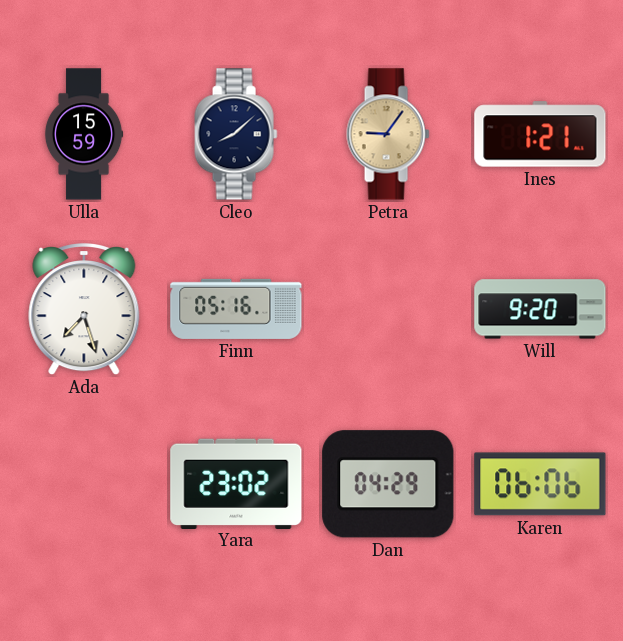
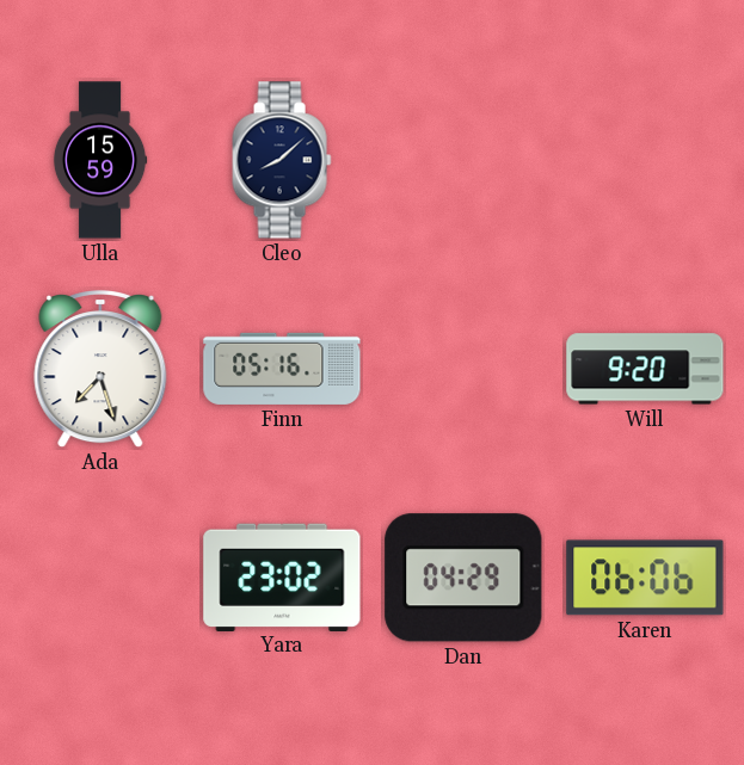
Petra: 9:06 -> none
Ines: 1:21 -> none
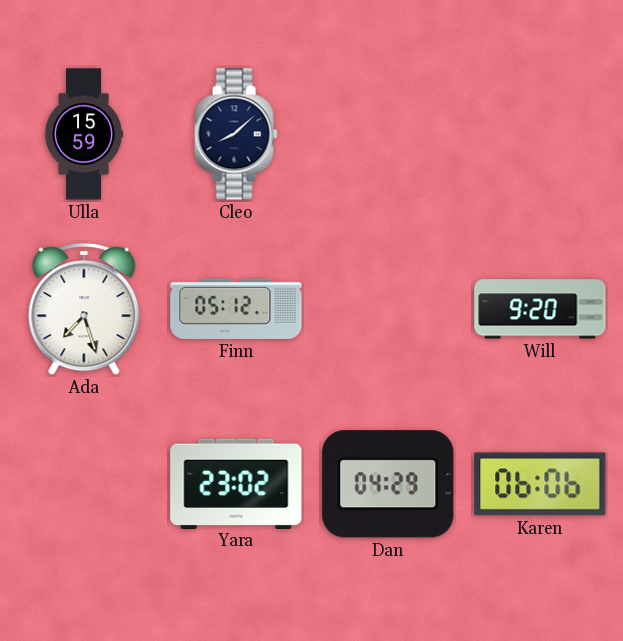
Finn: 05:16 -> 05:12
